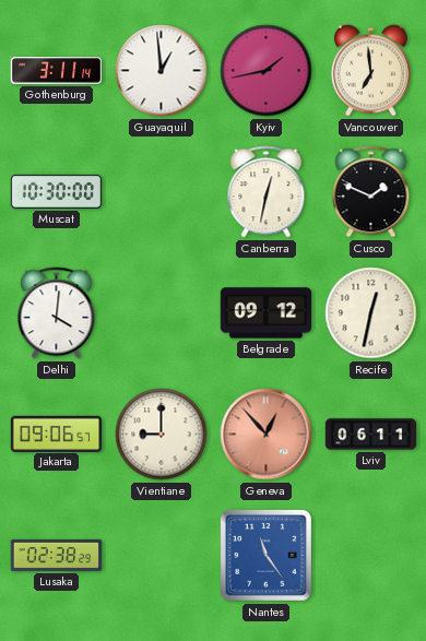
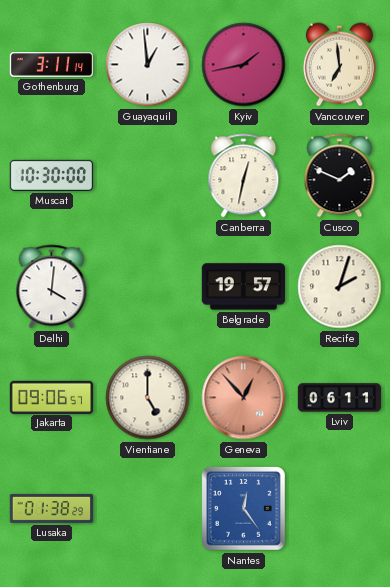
Belgrade: 09:12 -> 19:57
Recife: 12:32 -> 2:03
Vientiane: 9:00 -> 5:00
Lusaka: 02:38 -> 01:38
Nantes: 11:24 -> 12:24
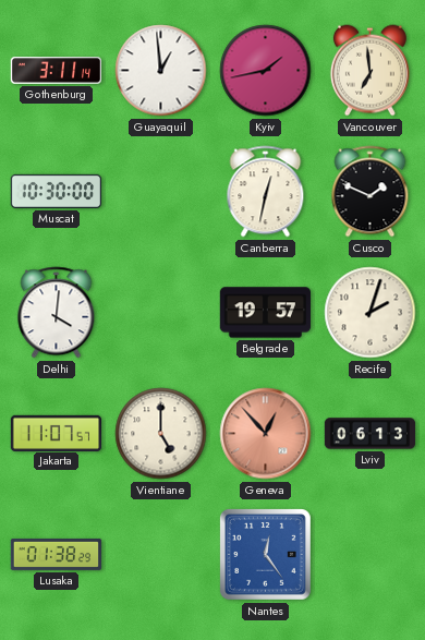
Jakarta: 09:06 -> 11:07
Lviv: 06:11 -> 06:13
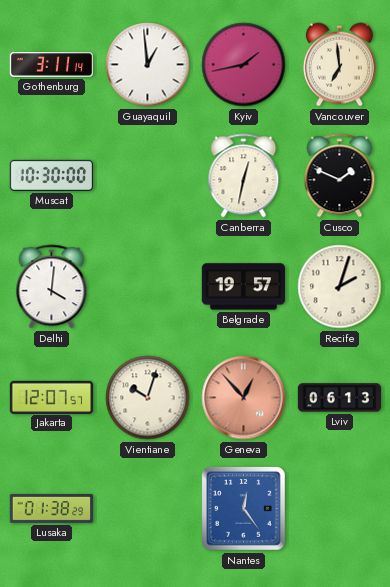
Jakarta: 11:07 -> 12:07
Vientiane: 5:00 -> 10:03
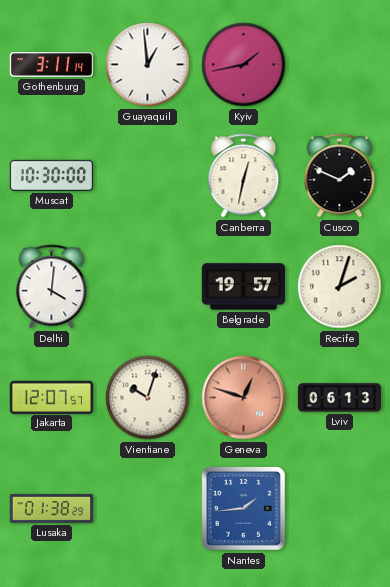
Vancouver: 6:59 -> none
Geneva: 12:53 -> 12:48
Nantes: 12:24 -> 1:44
